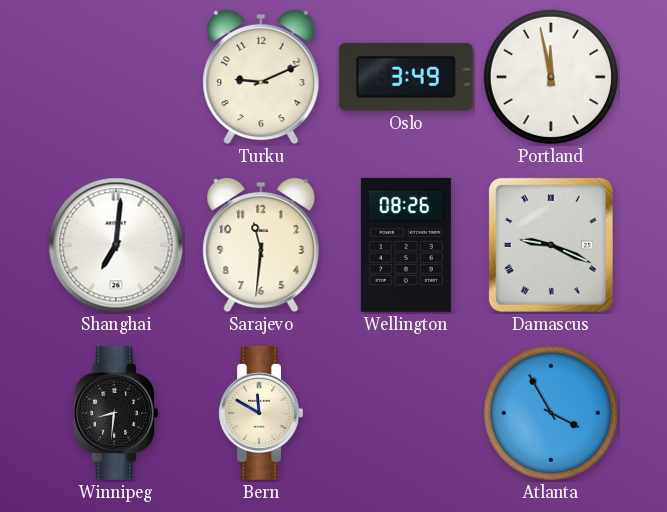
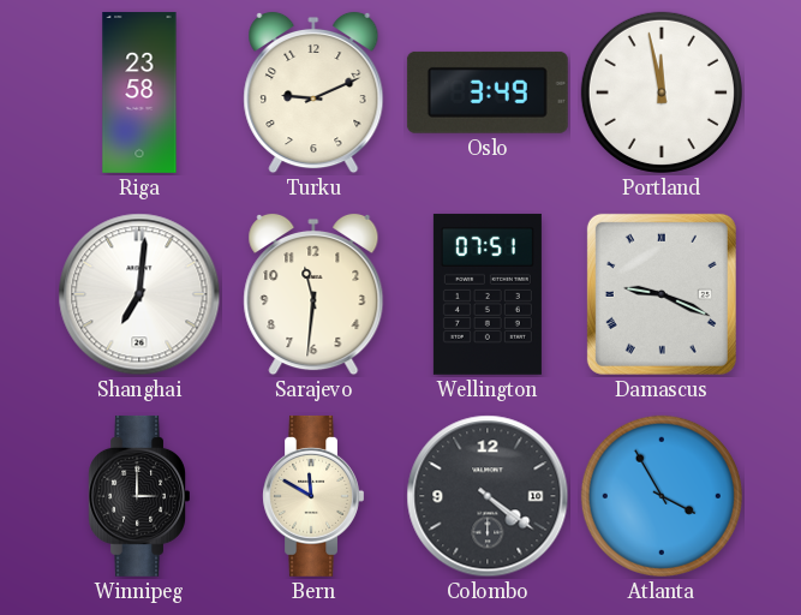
Riga: none -> 23:58
Wellington: 08:26 -> 07:51
Winnipeg: 8:31 -> 3:00
Colombo: none -> 4:21
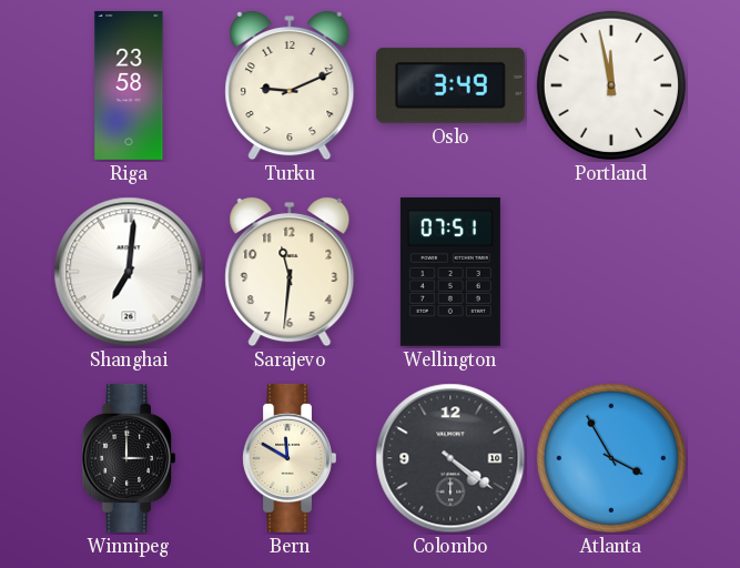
Damascus: 9:19 -> none
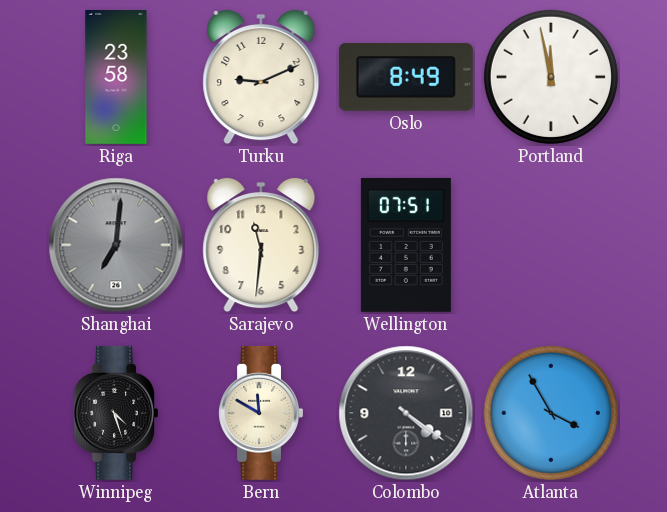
Oslo: 3:49 -> 8:49
Shanghai dial: white -> grey
Winnipeg: 3:00 -> 4:27
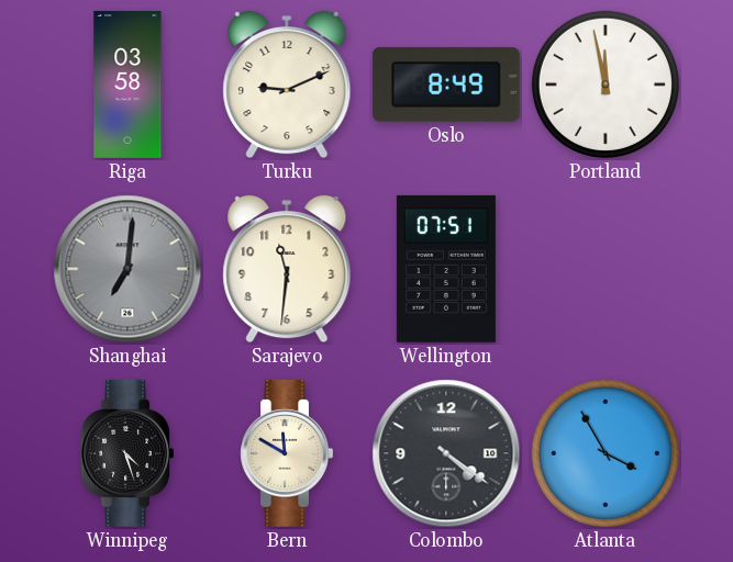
Riga: 23:58 -> 03:58
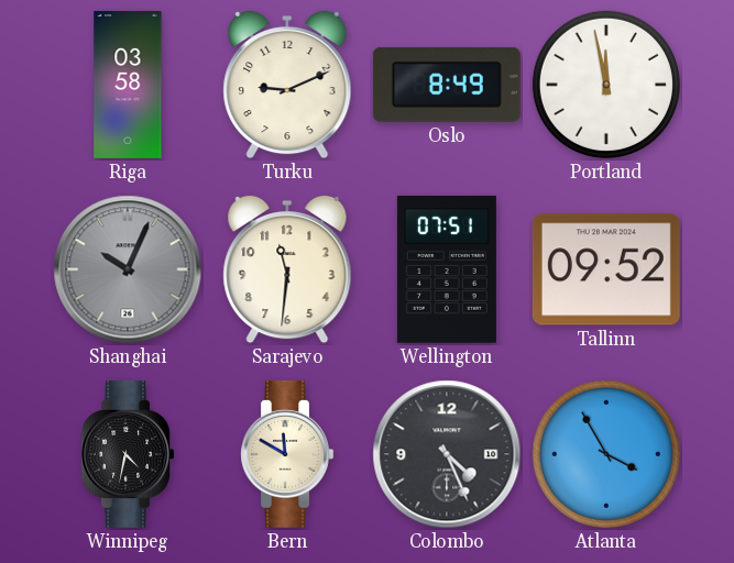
Shanghai: 7:01 -> 10:04
Tallinn: none -> 09:52
Winnipeg: 4:27 -> 4:32
Colombo: 4:21 -> 4:26
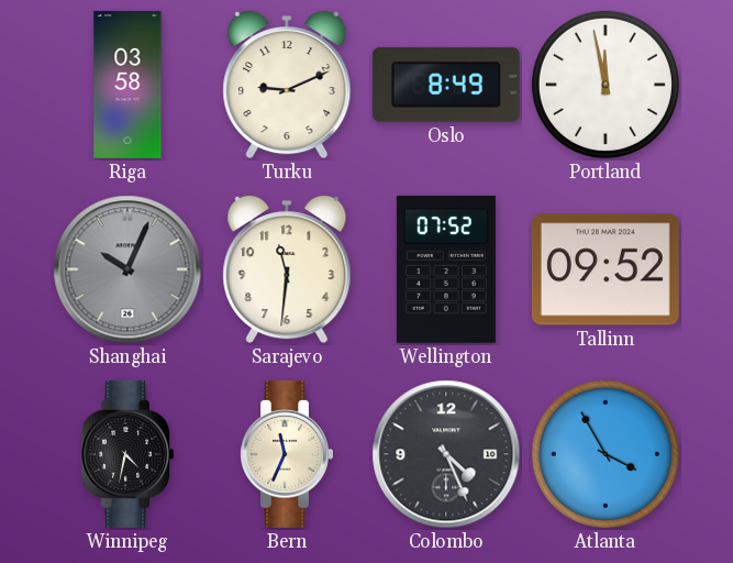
Wellington: 07:51 -> 07:52
Bern: 11:50 -> 11:34
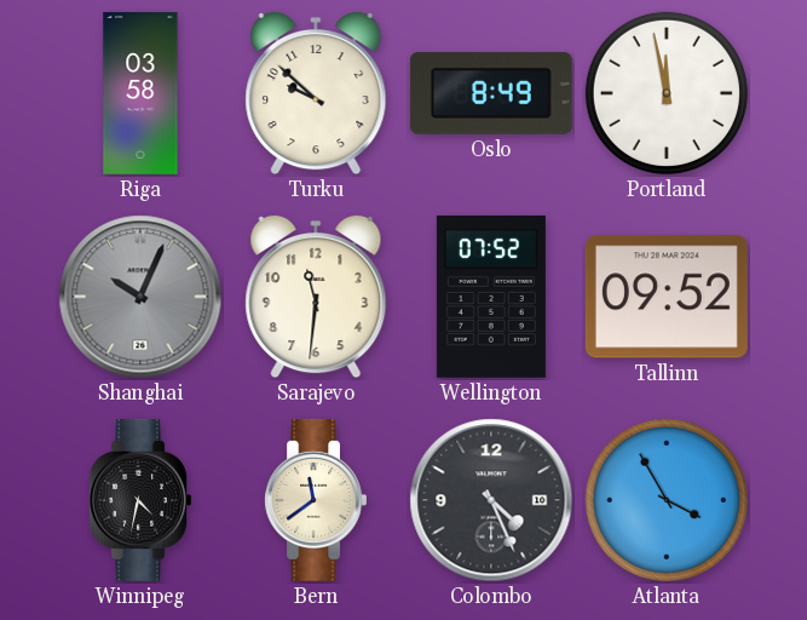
Turku: 9:11 -> 9:52
Bern: 11:34 -> 11:39
